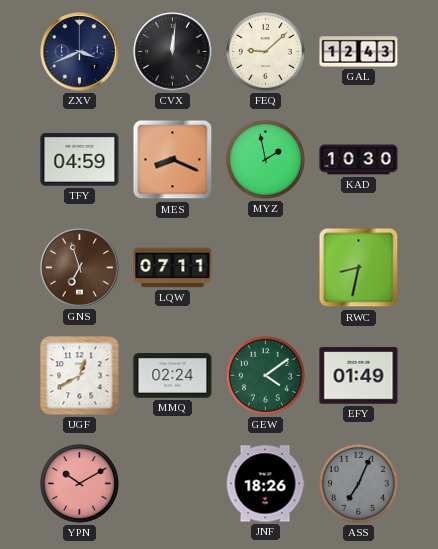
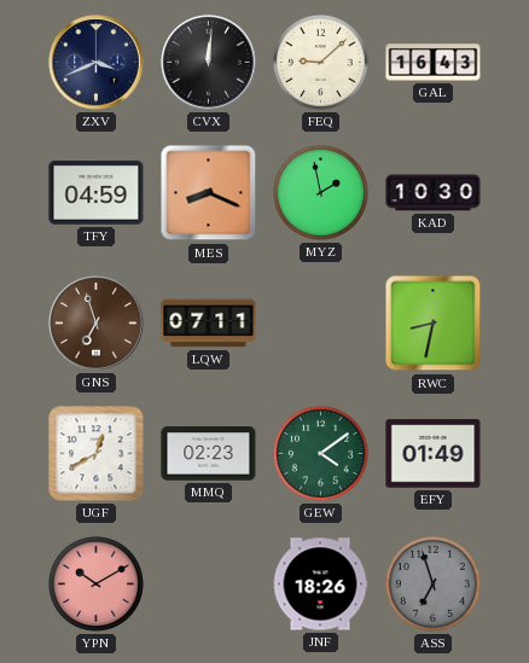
GAL: 12:43 -> 16:43
MMQ: 02:24 -> 02:23
ASS: 7:04 -> 6:57
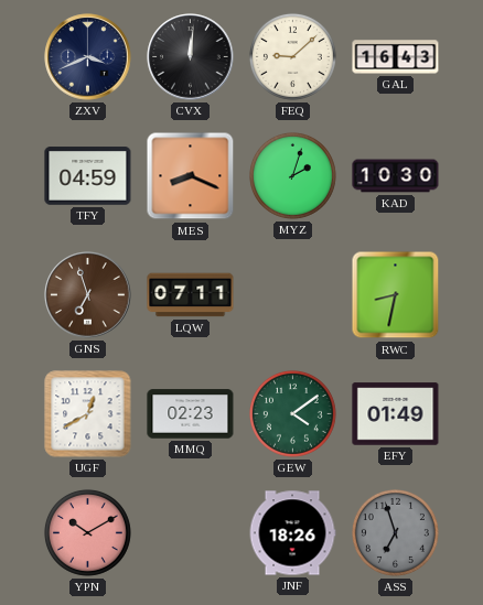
MYZ: 1:58 -> 2:03
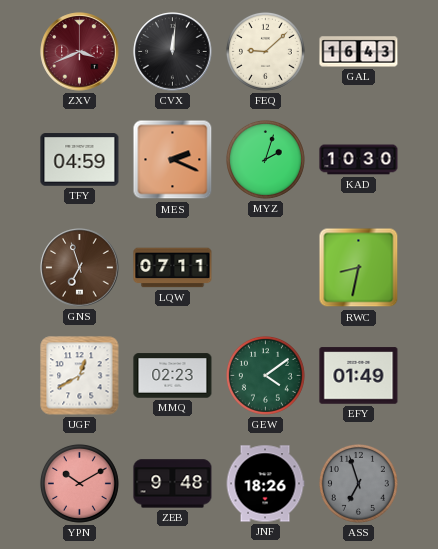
ZXV dial: navy -> burgundy
MES: 8:19 -> 2:19
ZEB: none -> 9:48
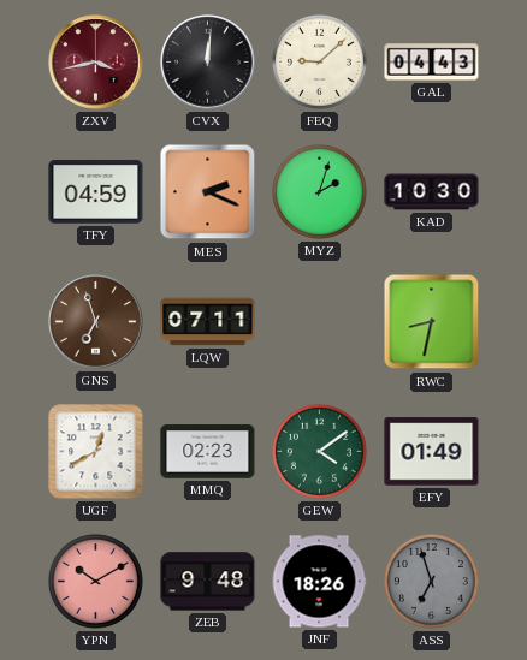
ZXV: 3:41 -> 3:43
GAL: 16:43 -> 04:43
